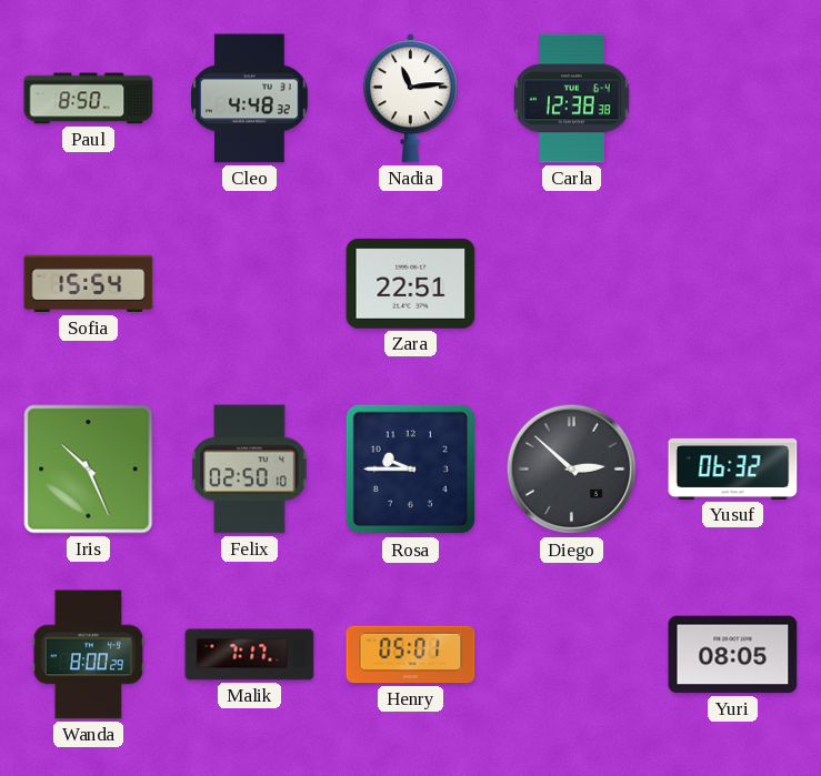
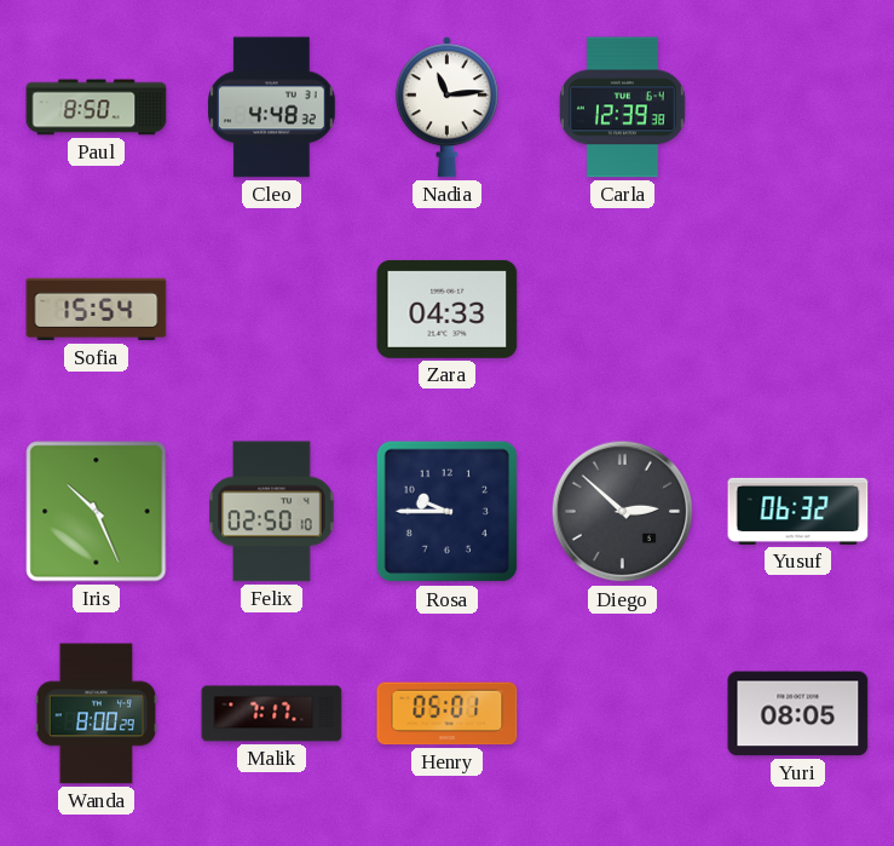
Carla: 12:38 -> 12:39
Zara: 22:51 -> 04:33
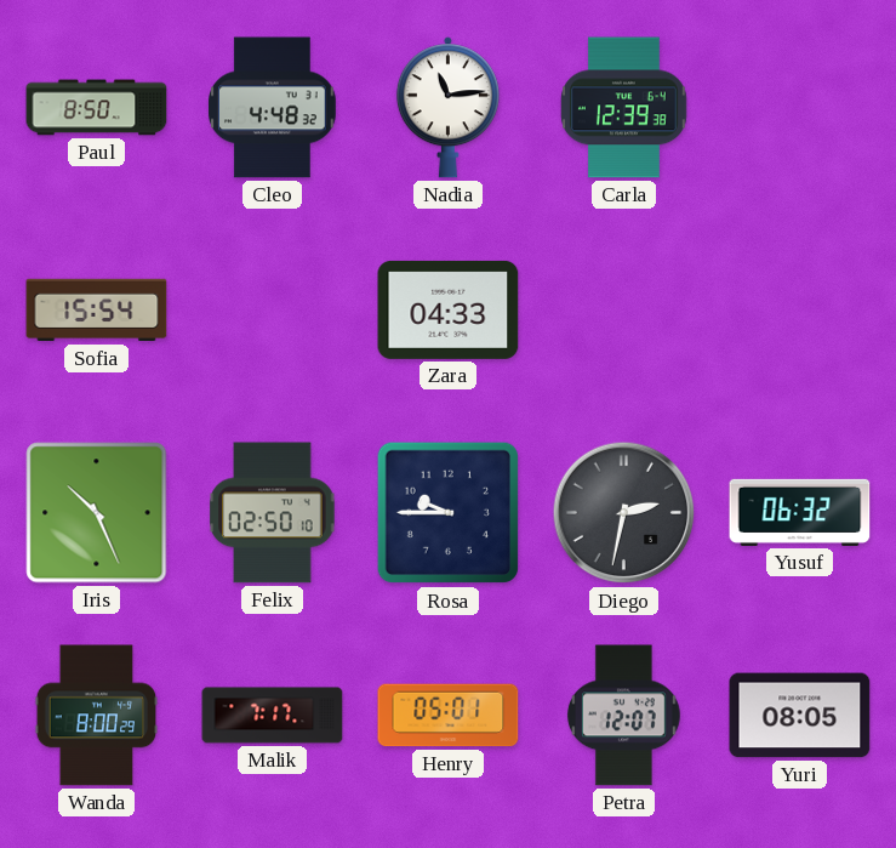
Diego: 2:52 -> 2:32
Petra: none -> 12:07
